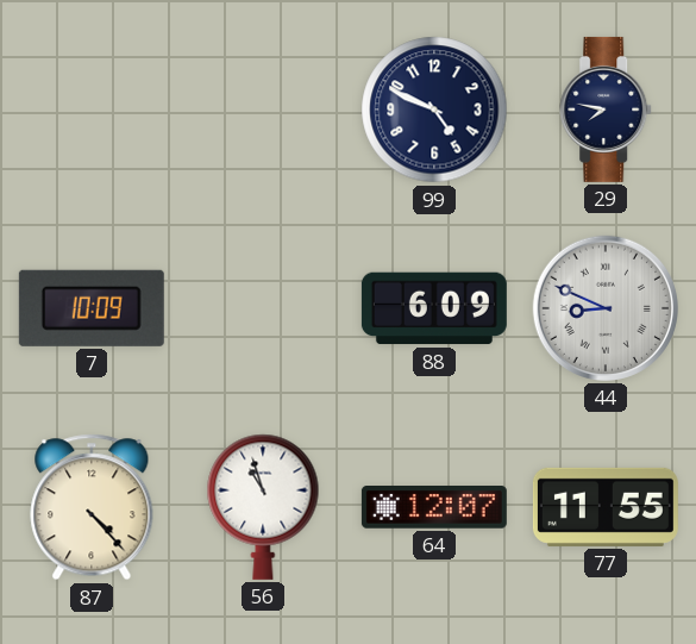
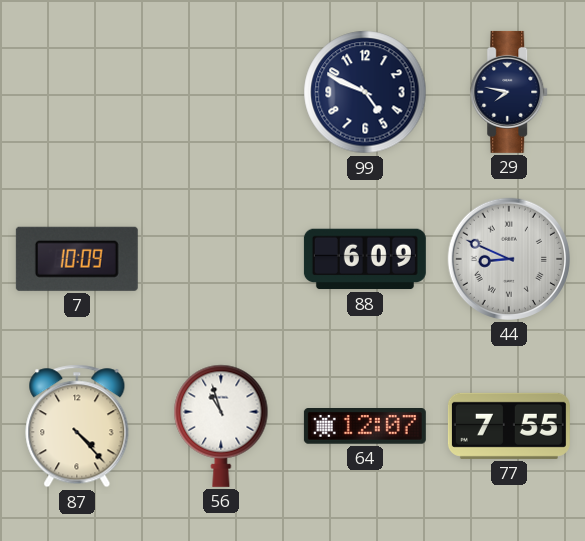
77: 11:55 -> 7:55
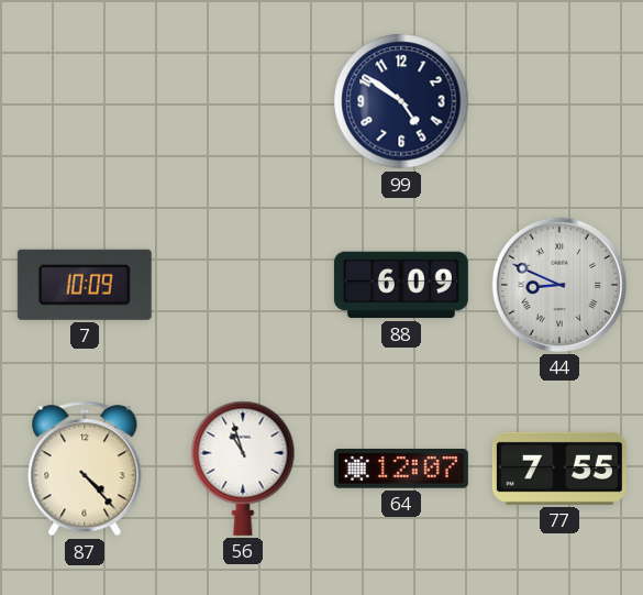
99: 4:49 -> 4:51
29: 7:47 -> none
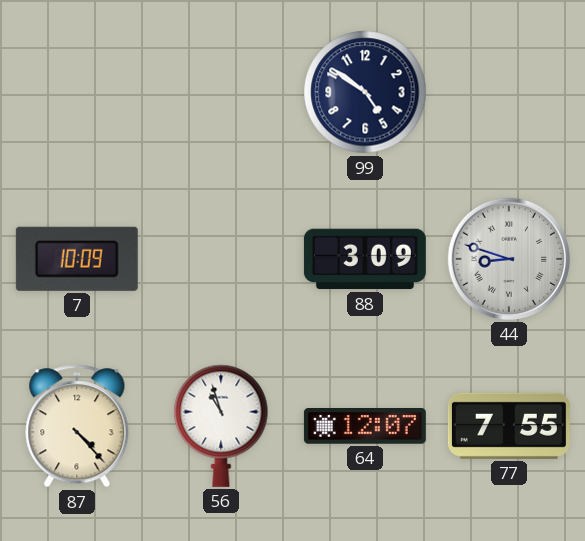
88: 6:09 -> 3:09
44: 8:49 -> 8:48
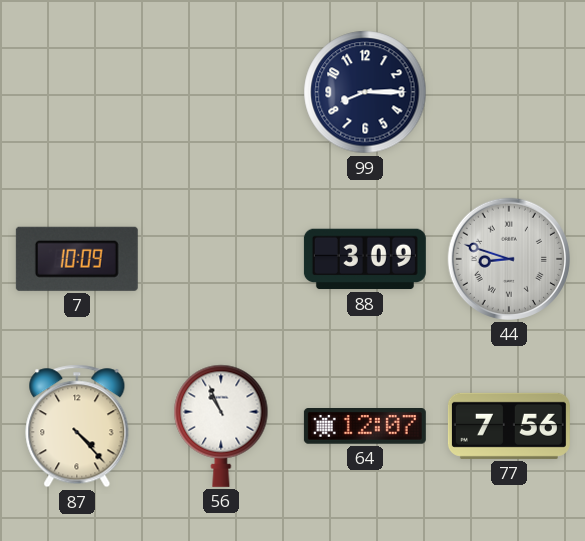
99: 4:51 -> 8:15
56: 10:57 -> 10:56
77: 7:55 -> 7:56
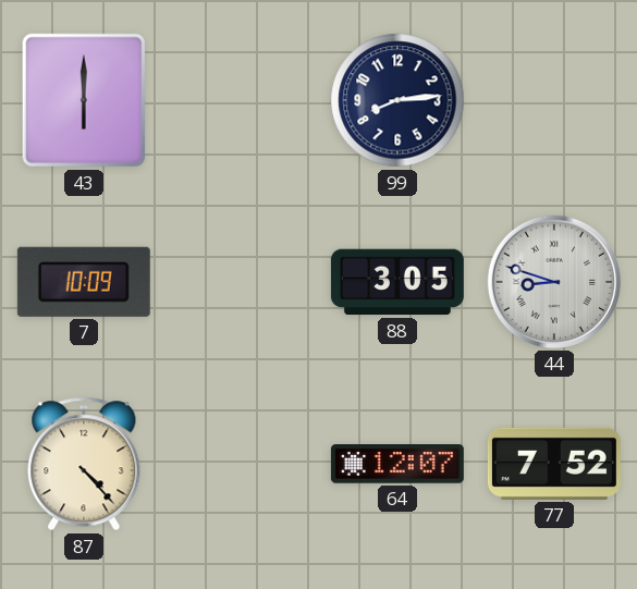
43: none -> 6:00
99: 8:15 -> 8:14
88: 3:09 -> 3:05
56: 10:56 -> none
77: 7:56 -> 7:52
